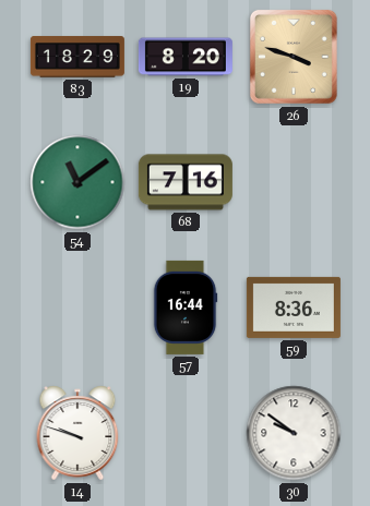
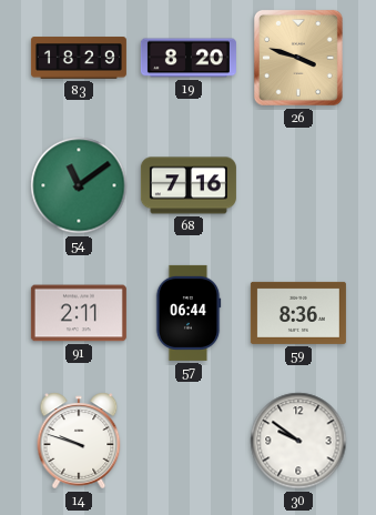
91: none -> 2:11
57: 16:44 -> 06:44
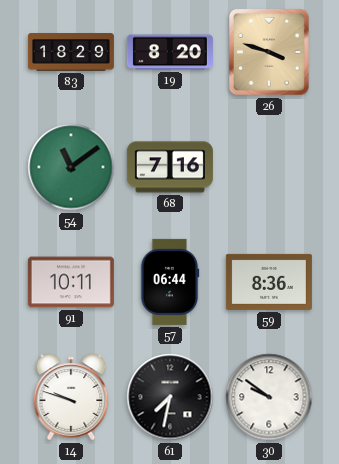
91: 2:11 -> 10:11
61: none -> 7:32
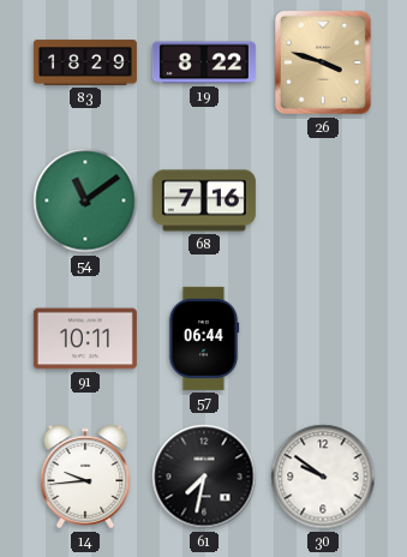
19: 8:20 -> 8:22
59: 8:36 -> none
14: 9:48 -> 9:44
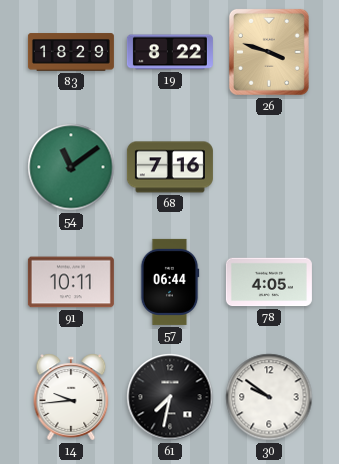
78: none -> 4:05
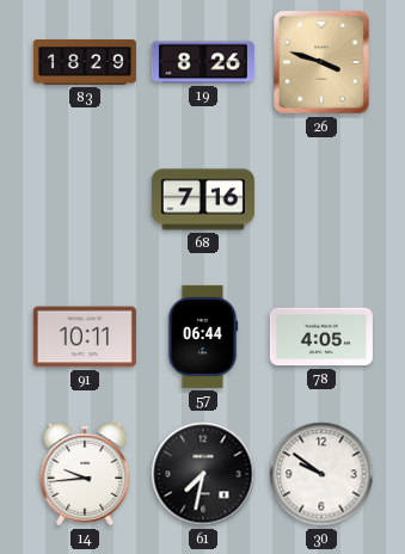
19: 8:22 -> 8:26
54: 11:09 -> none
